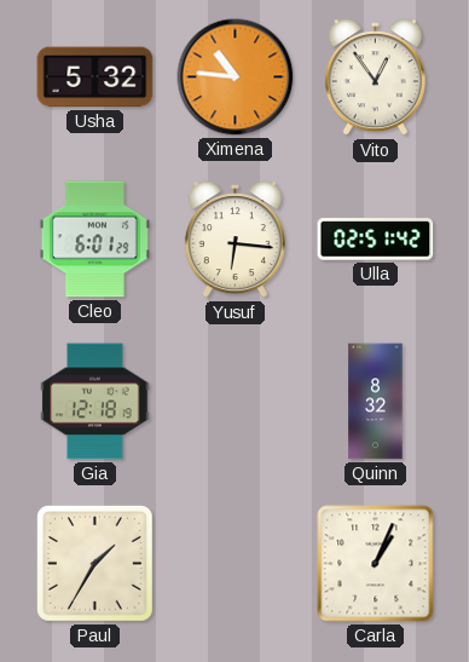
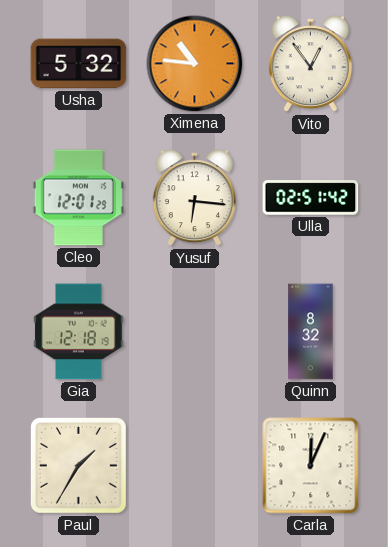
Cleo: 6:01 -> 12:01
Carla: 1:04 -> 12:04
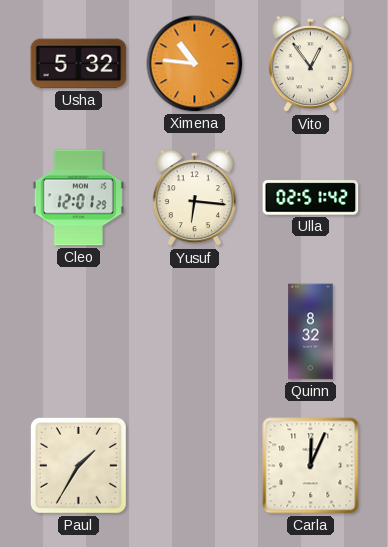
Gia: 12:18 -> none
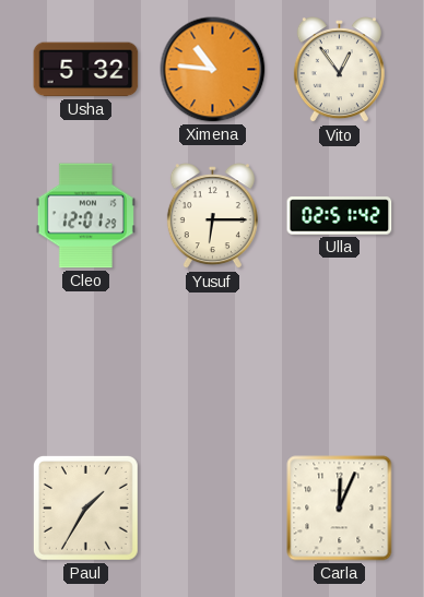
Yusuf: 6:16 -> 6:15
Quinn: 8:32 -> none
